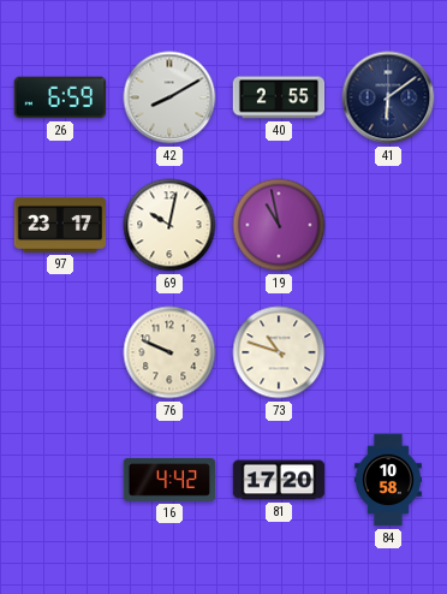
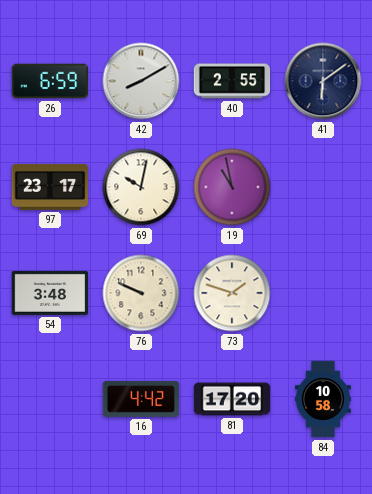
54: none -> 3:48
73: 10:48 -> 1:48
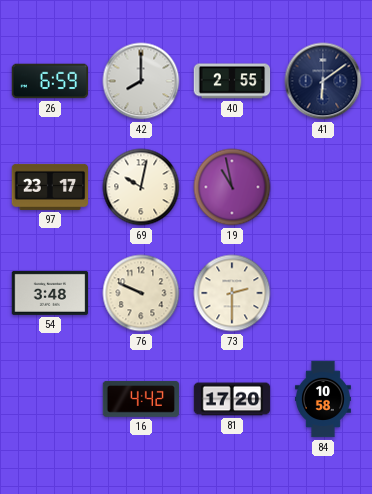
42: 8:10 -> 8:00
73: 1:48 -> 2:30
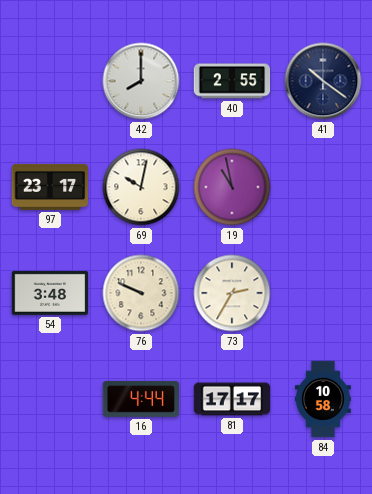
26: 6:59 -> none
41: 6:09 -> 10:21
73: 2:30 -> 2:35
16: 4:42 -> 4:44
81: 17:20 -> 17:17
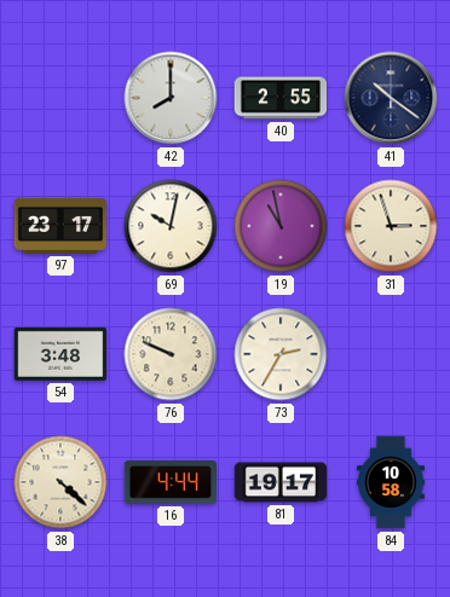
31: none -> 2:57
38: none -> 4:22
81: 17:17 -> 19:17
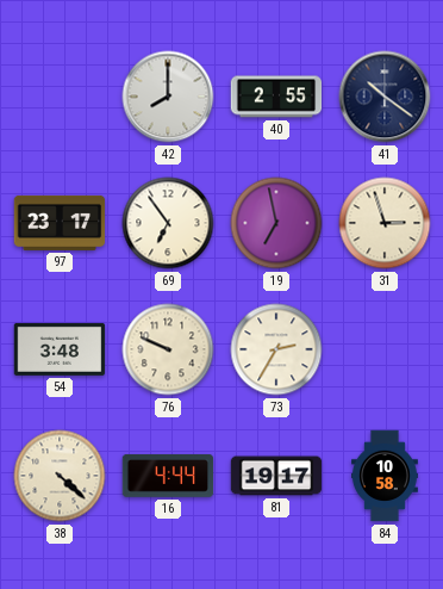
69: 10:02 -> 6:54
19: 10:58 -> 6:58
